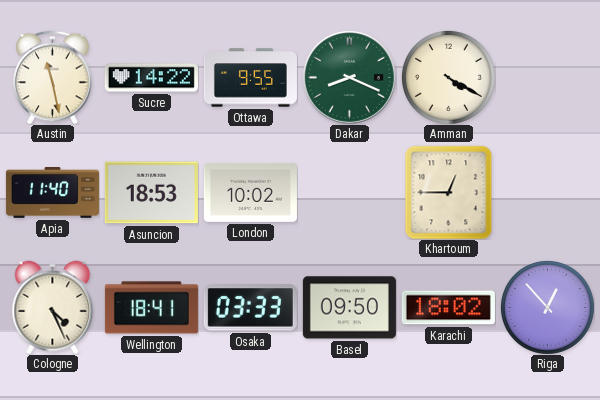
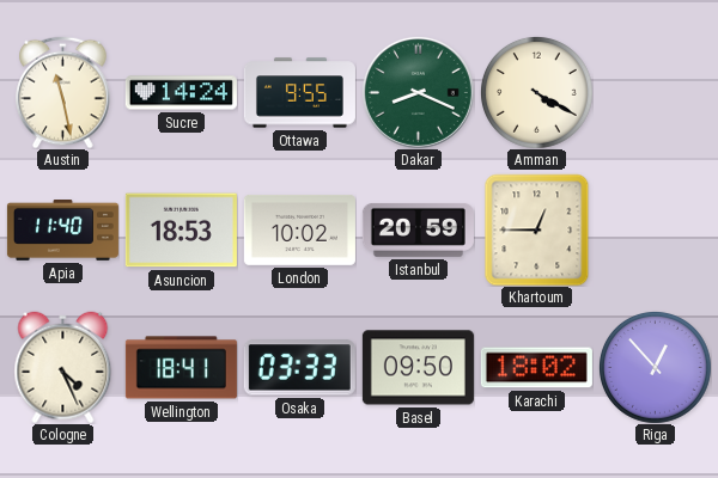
Sucre: 14:22 -> 14:24
Istanbul: none -> 20:59
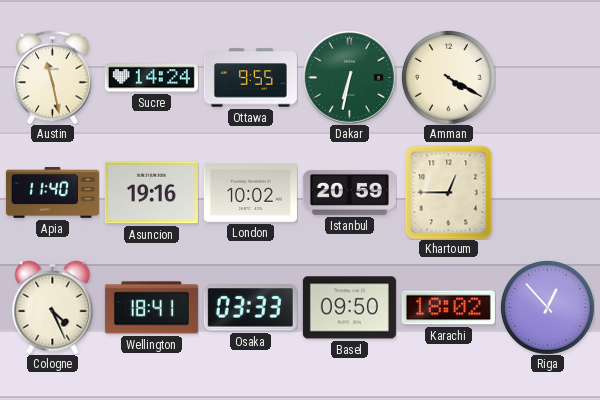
Dakar: 8:19 -> 6:32
Asuncion: 18:53 -> 19:16
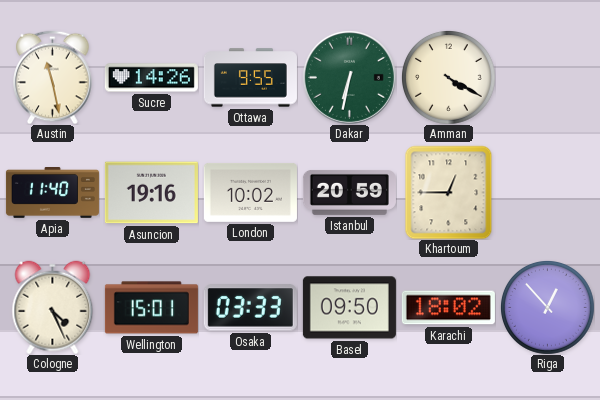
Sucre: 14:24 -> 14:26
Wellington: 18:41 -> 15:01
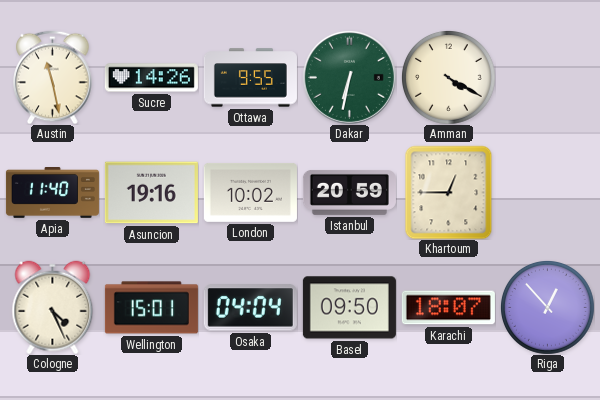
Osaka: 03:33 -> 04:04
Karachi: 18:02 -> 18:07
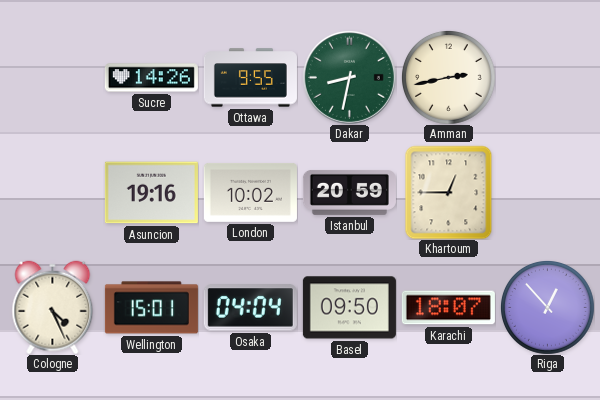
Austin: 11:28 -> none
Dakar: 6:32 -> 8:32
Amman: 4:20 -> 2:43
Apia: 11:40 -> none
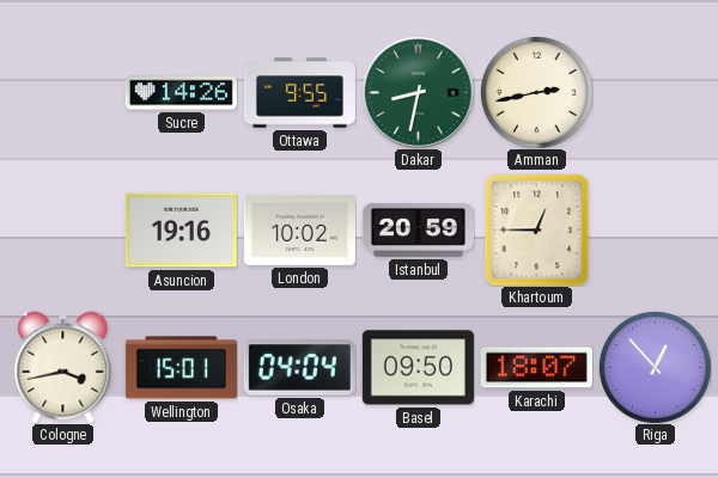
Cologne: 4:26 -> 3:43
